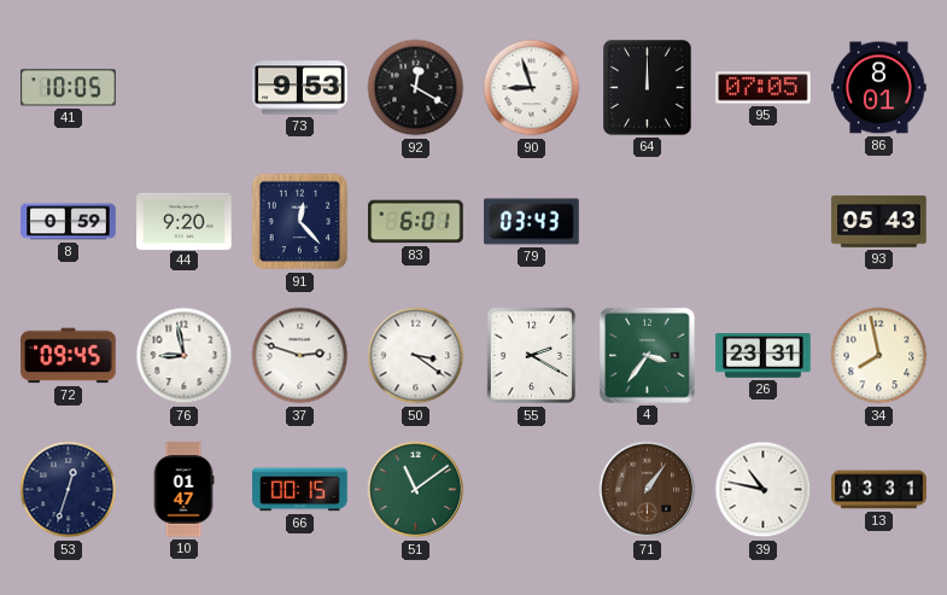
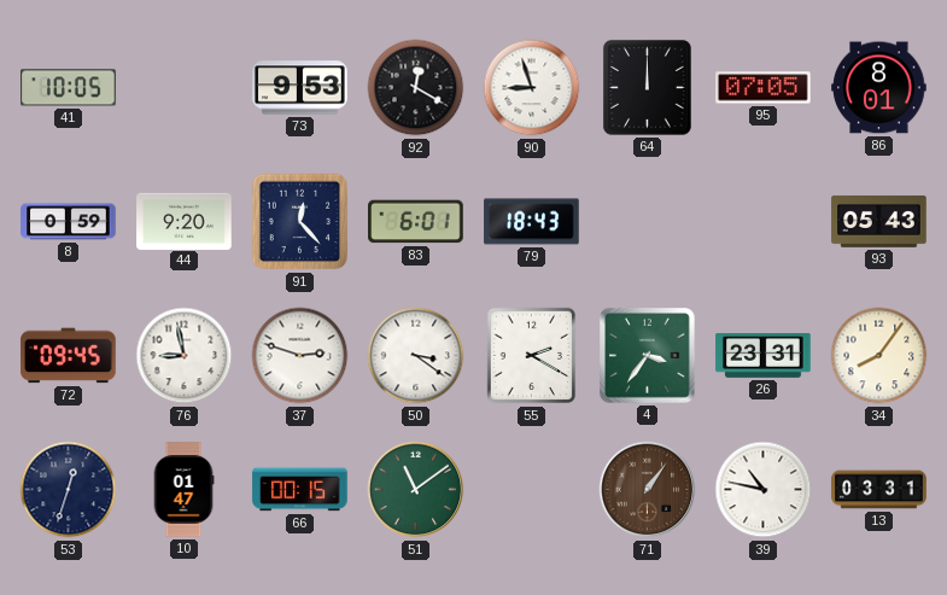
79: 03:43 -> 18:43
34: 7:58 -> 8:06
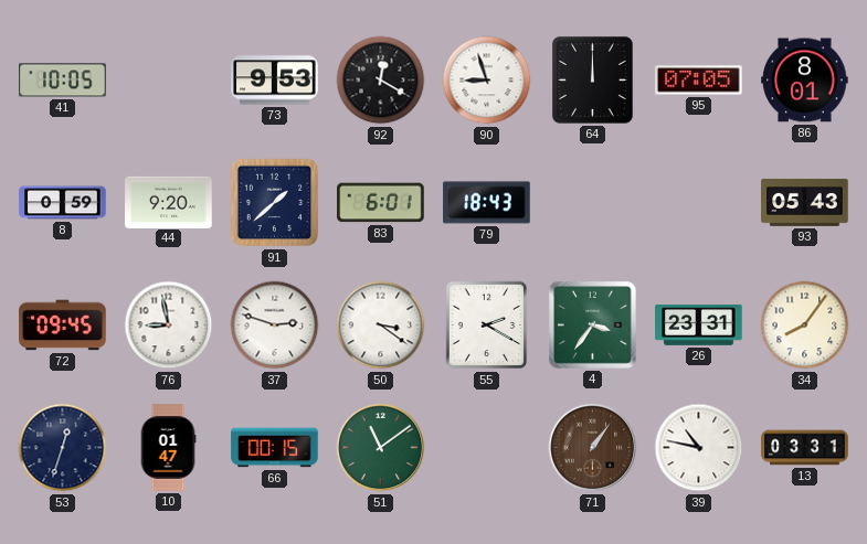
91: 12:23 -> 1:38
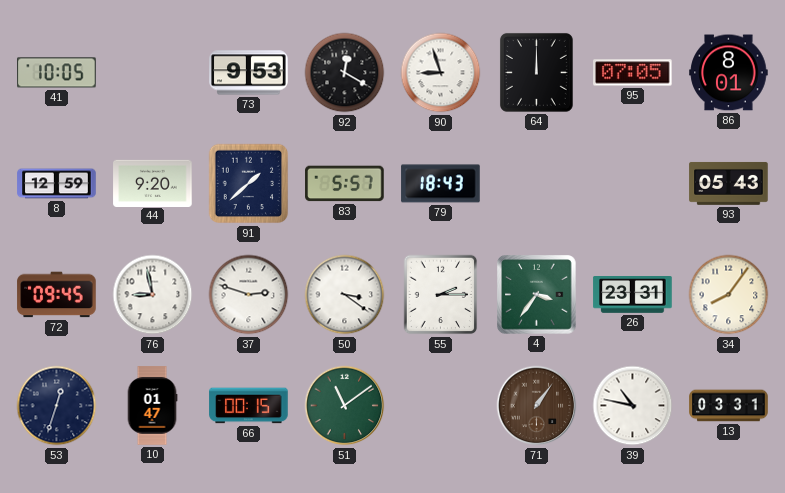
8: 0:59 -> 12:59
83: 6:01 -> 5:57
55: 2:20 -> 2:15
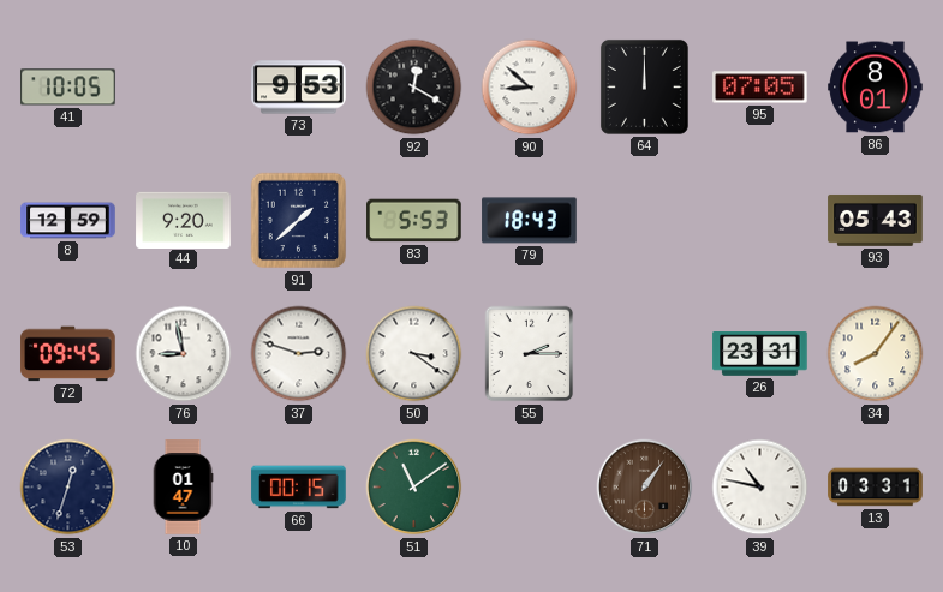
90: 8:57 -> 8:52
83: 5:57 -> 5:53
4: 3:36 -> none
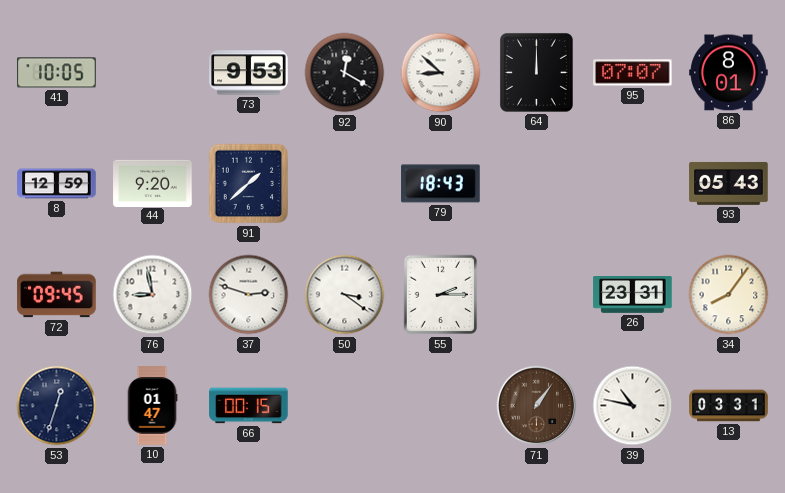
95: 07:05 -> 07:07
83: 5:53 -> none
51: 11:09 -> none
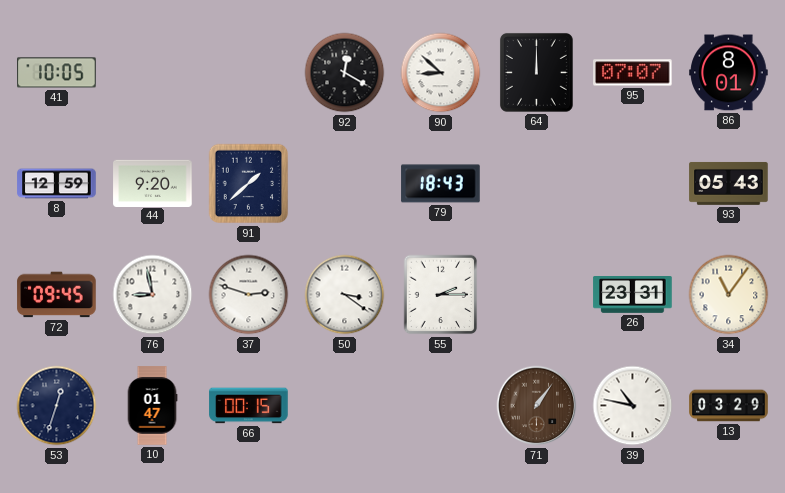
73: 9:53 -> none
34: 8:06 -> 11:06
13: 03:31 -> 03:29
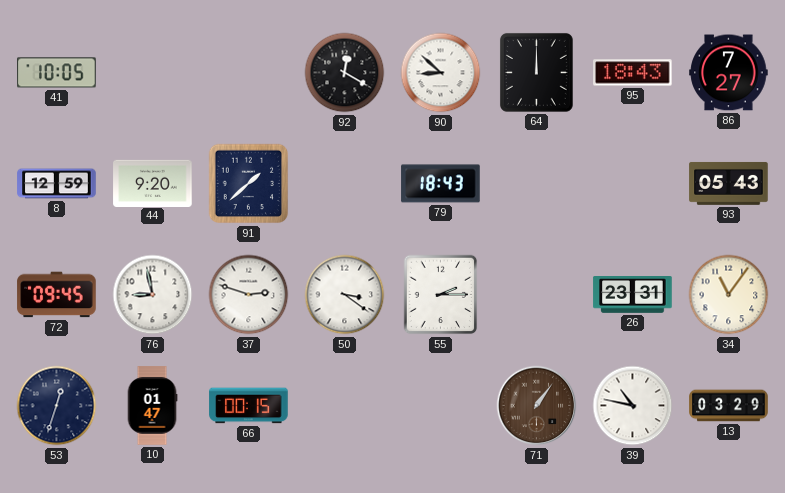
95: 07:07 -> 18:43
86: 8:01 -> 7:27
